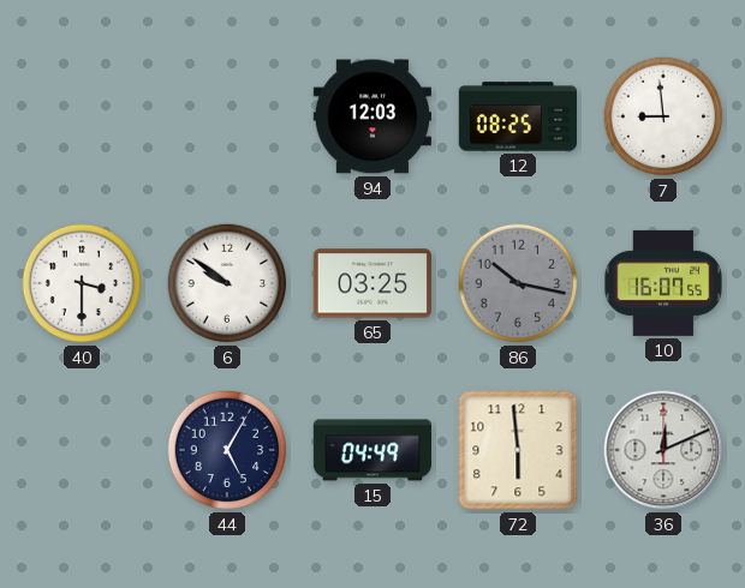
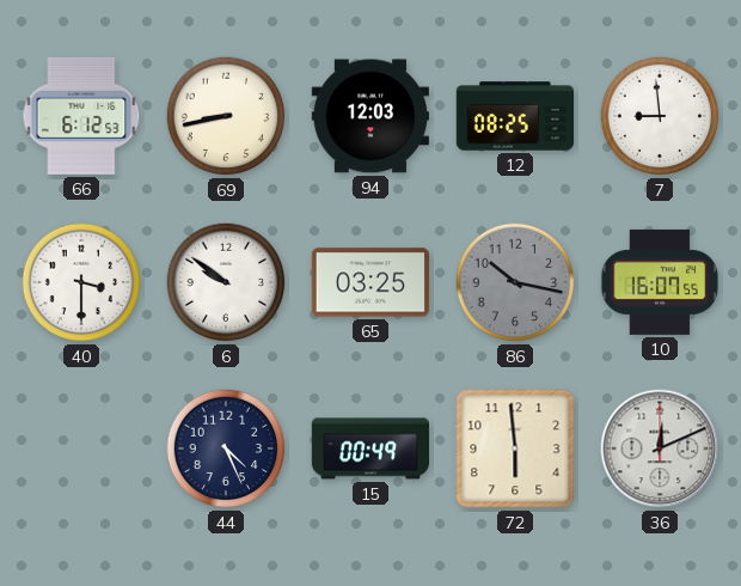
66: none -> 6:12
69: none -> 8:43
44: 5:05 -> 4:26
15: 04:49 -> 00:49
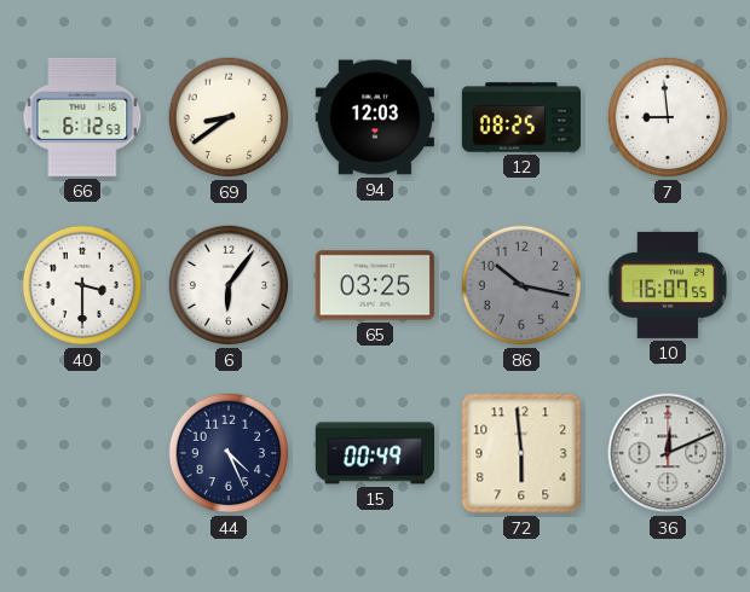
69: 8:43 -> 8:39
6: 9:51 -> 6:06
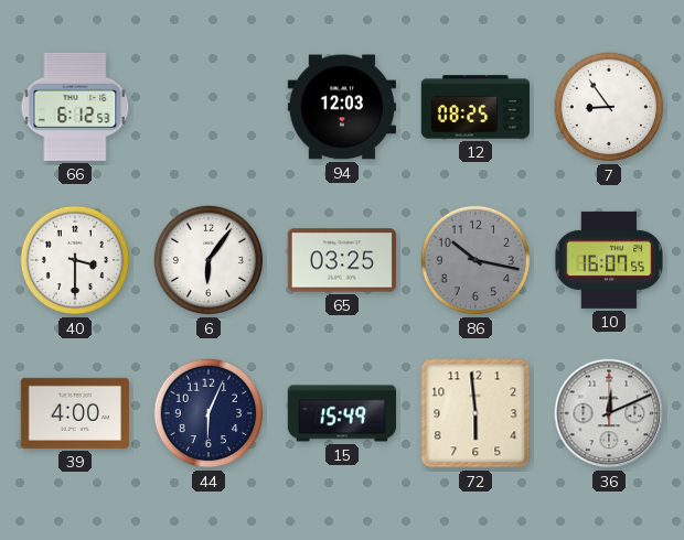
69: 8:39 -> none
7: 8:59 -> 8:54
39: none -> 4:00
44: 4:26 -> 6:04
15: 00:49 -> 15:49
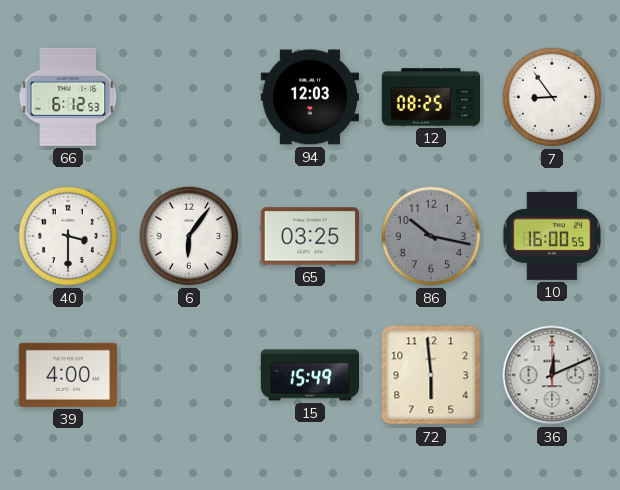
10: 16:07 -> 16:00
44: 6:04 -> none
